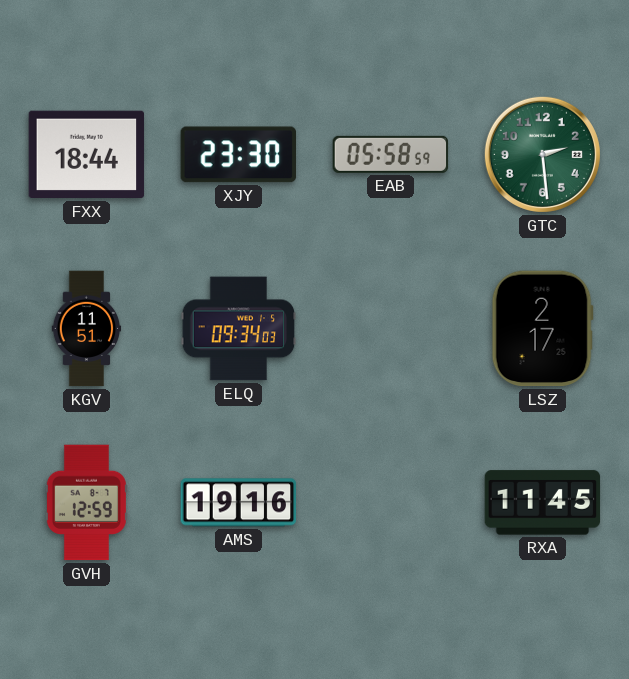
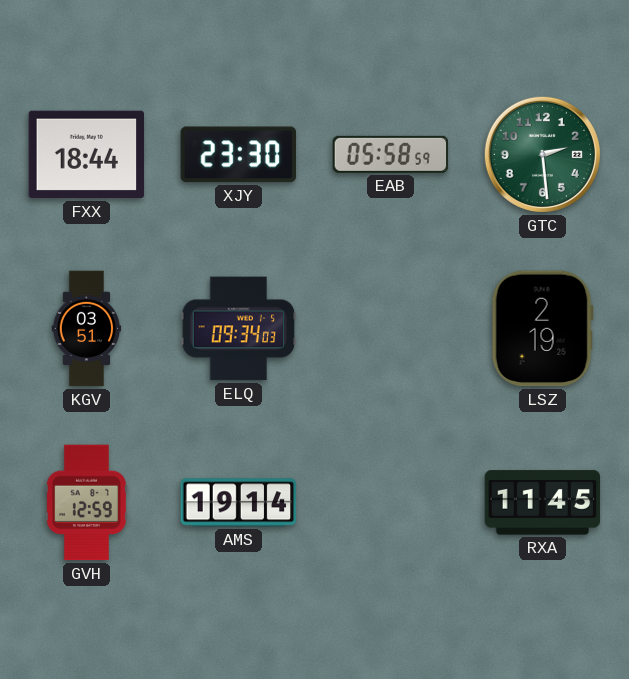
KGV: 11:51 -> 03:51
LSZ: 2:17 -> 2:19
AMS: 19:16 -> 19:14
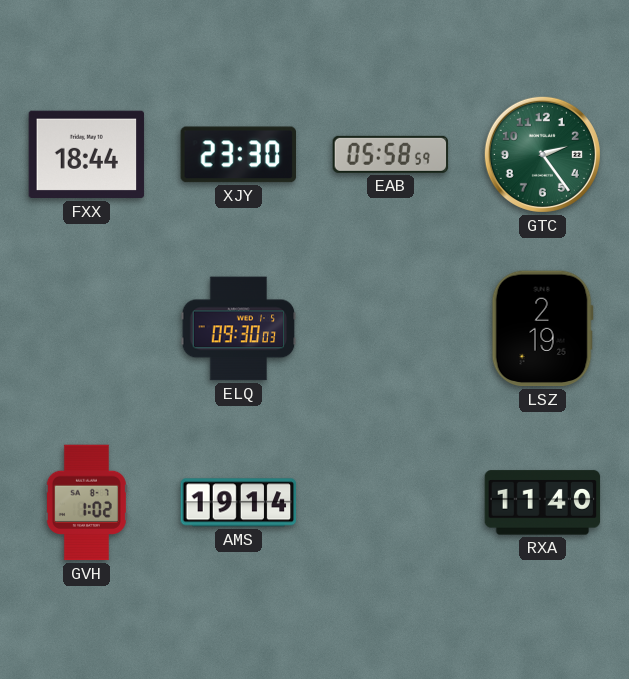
GTC: 2:29 -> 2:24
KGV: 03:51 -> none
ELQ: 09:34 -> 09:30
GVH: 12:59 -> 1:02
RXA: 11:45 -> 11:40
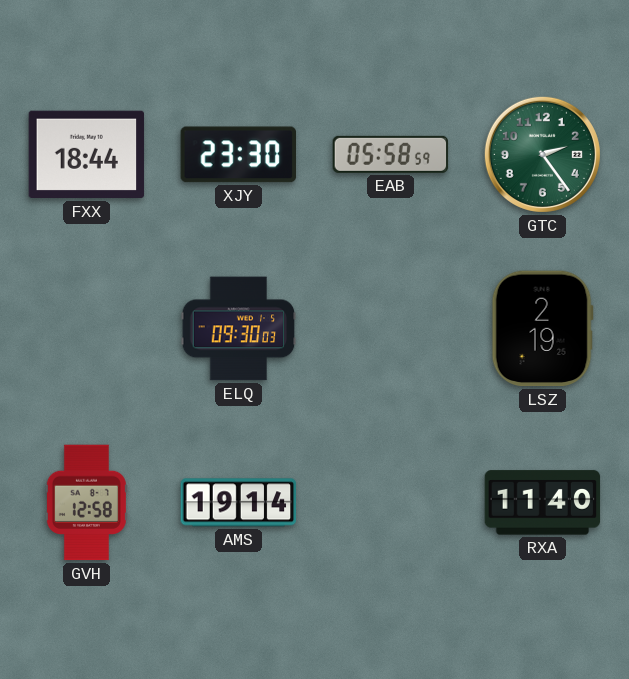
GVH: 1:02 -> 12:58
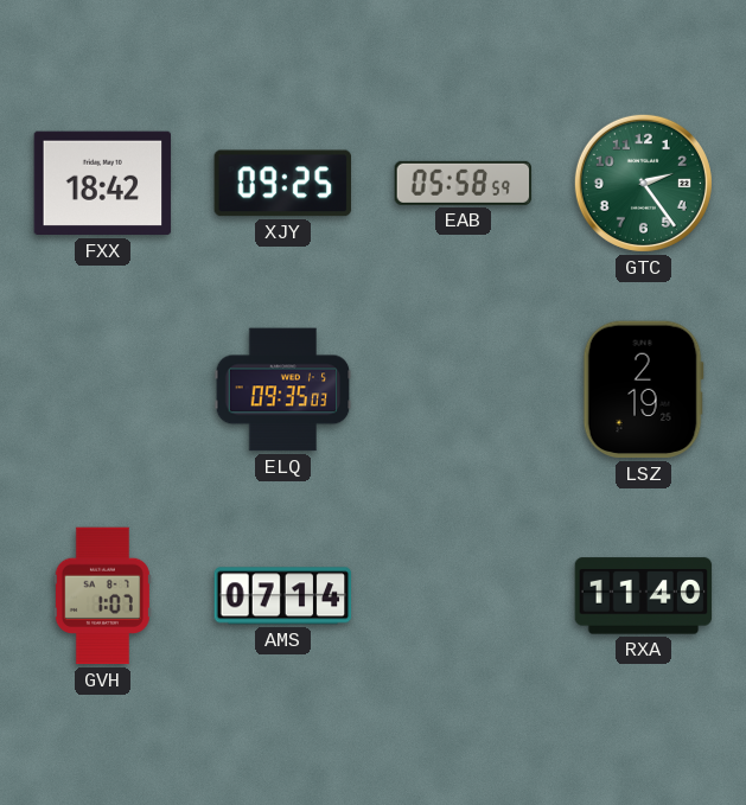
FXX: 18:44 -> 18:42
XJY: 23:30 -> 09:25
ELQ: 09:30 -> 09:35
GVH: 12:58 -> 1:07
AMS: 19:14 -> 07:14
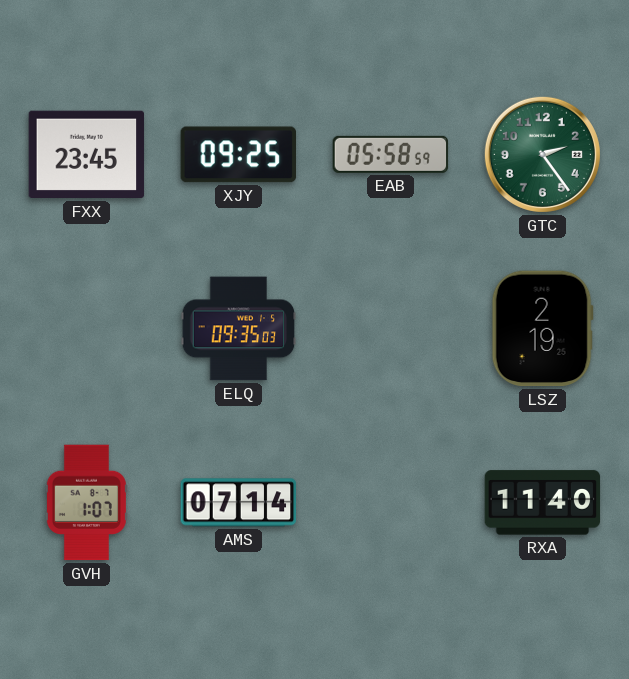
FXX: 18:42 -> 23:45
